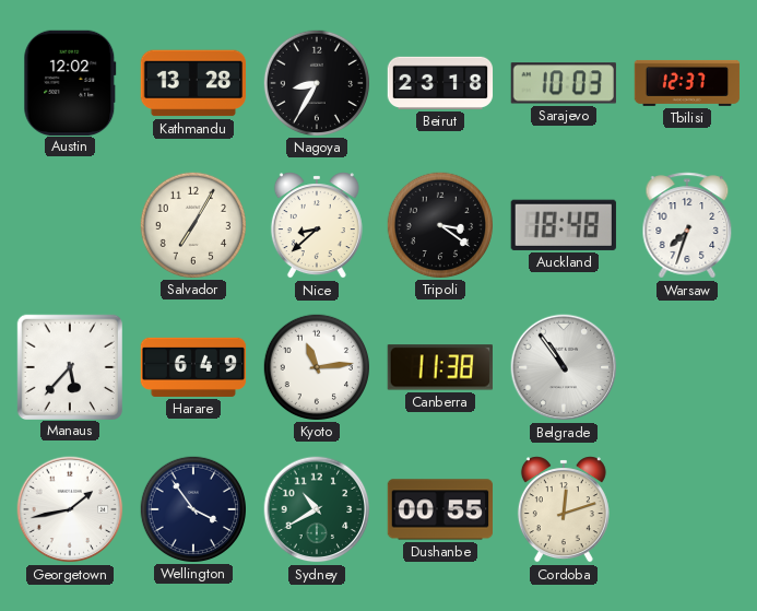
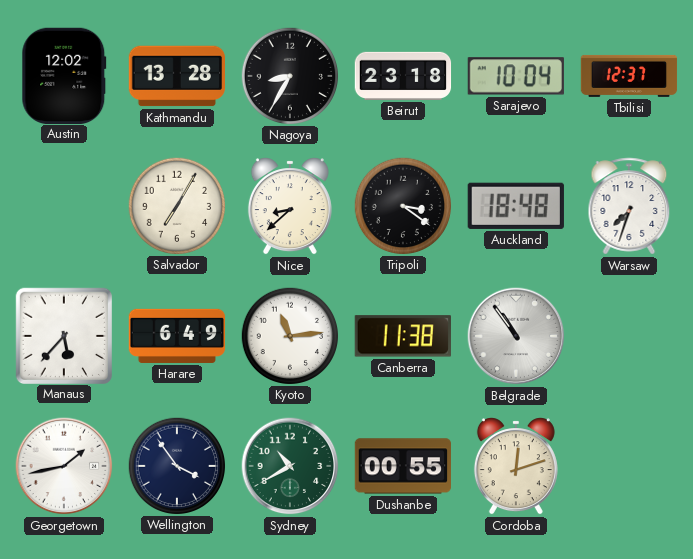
Sarajevo: 10:03 -> 10:04
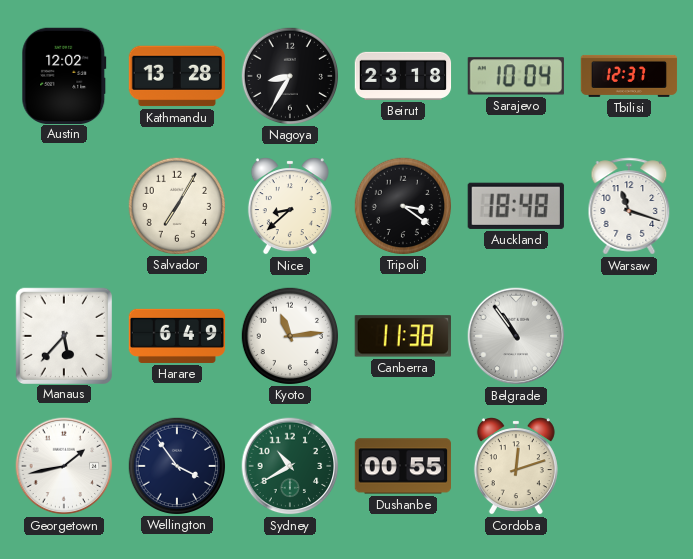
Warsaw: 7:33 -> 11:18
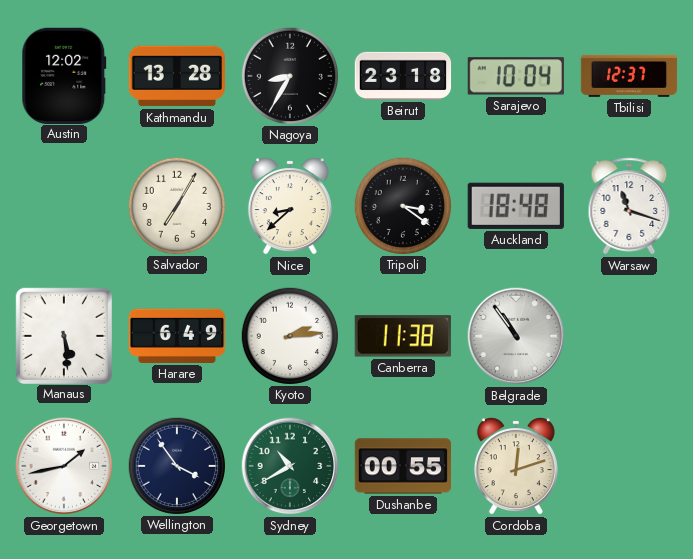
Manaus: 5:37 -> 5:29
Kyoto: 11:14 -> 2:14
